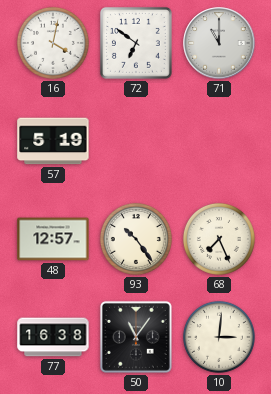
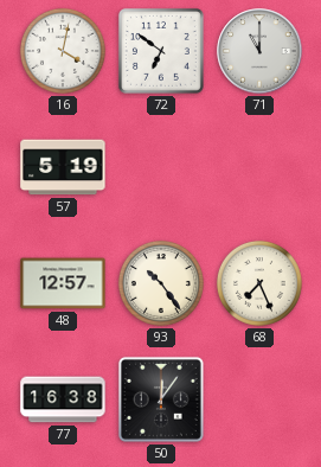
50: 11:06 -> 12:06
10: 3:01 -> none
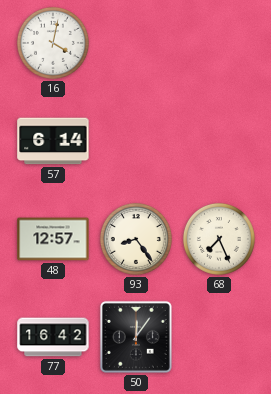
72: 6:51 -> none
71: 11:00 -> none
57: 5:19 -> 6:14
93: 10:24 -> 8:24
77: 16:38 -> 16:42
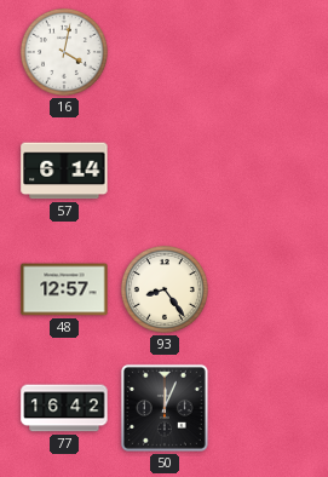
68: 7:26 -> none
50: 12:06 -> 12:04
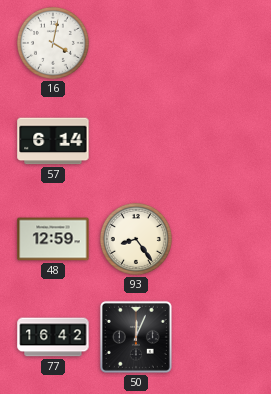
48: 12:57 -> 12:59
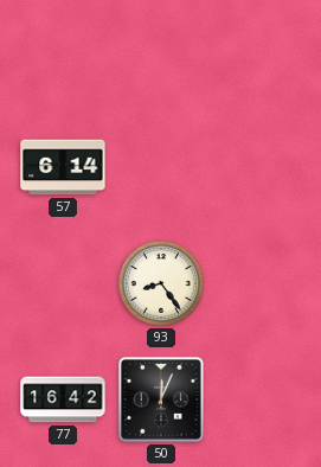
16: 4:02 -> none
48: 12:59 -> none
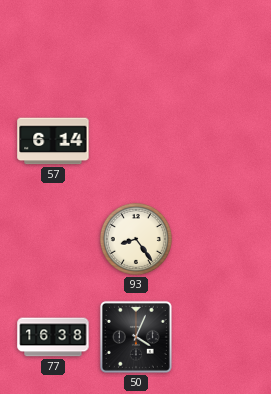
77: 16:42 -> 16:38
50: 12:04 -> 4:04
